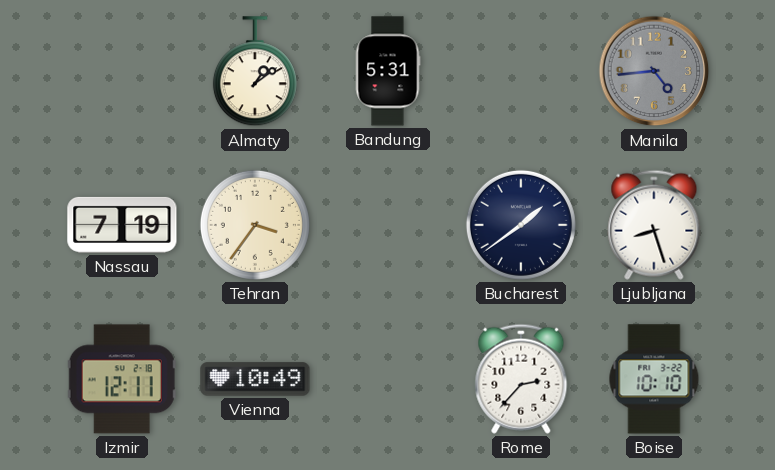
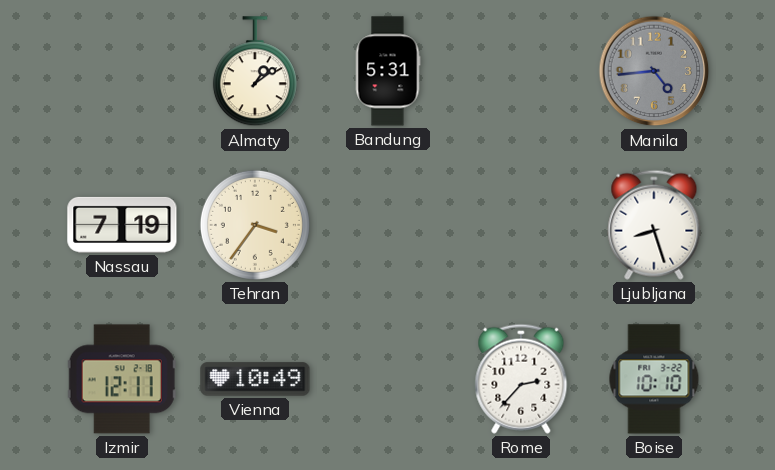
Bucharest: 1:39 -> none
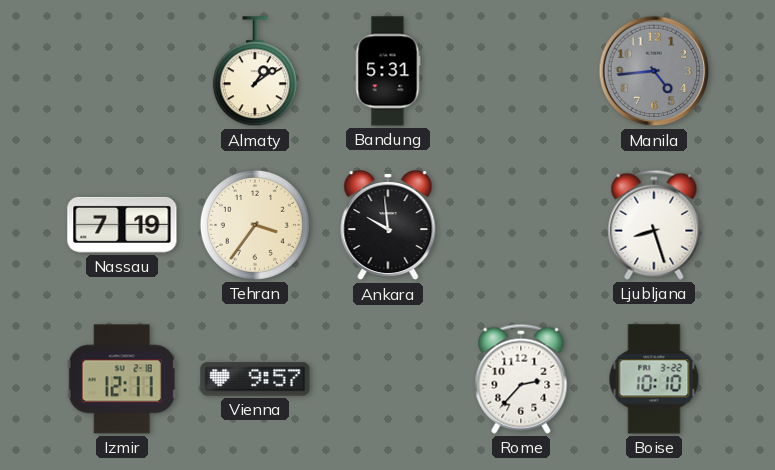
Ankara: none -> 9:59
Vienna: 10:49 -> 9:57
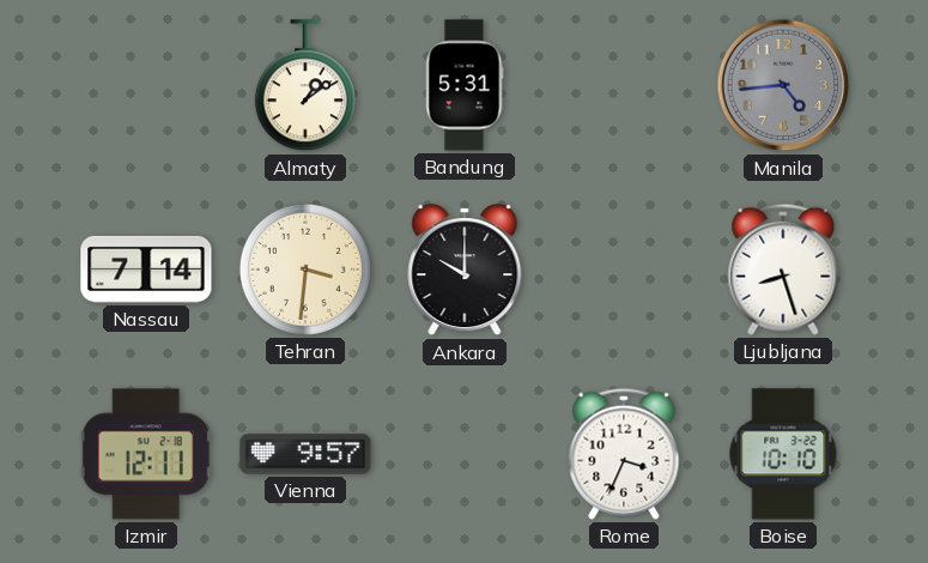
Nassau: 7:19 -> 7:14
Tehran: 3:36 -> 3:31
Ankara: 9:59 -> 10:00
Rome: 2:37 -> 3:34
